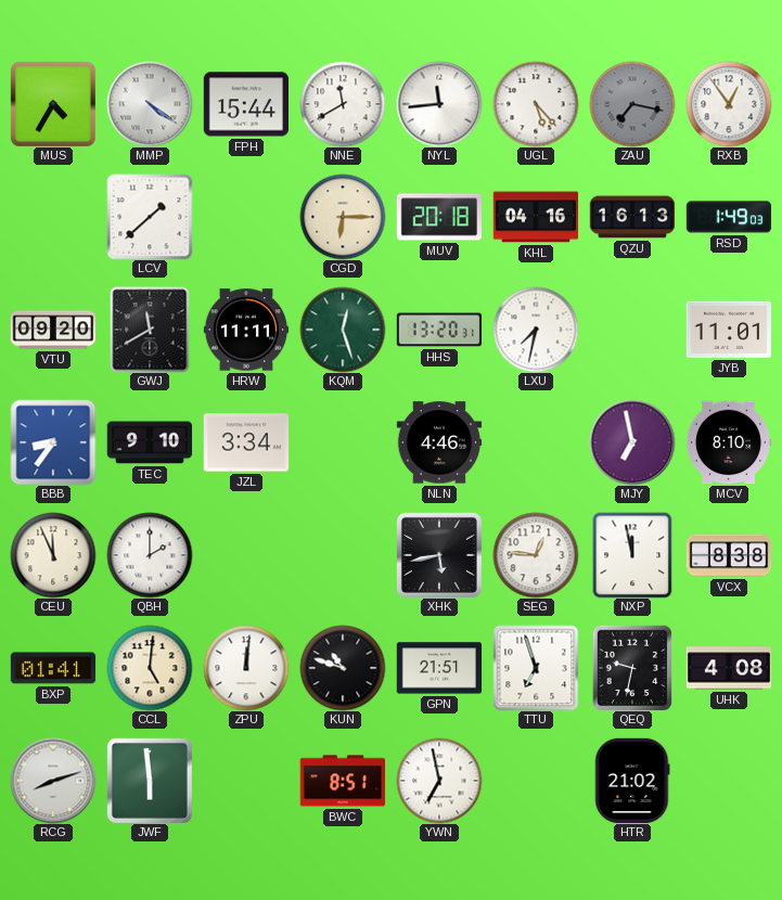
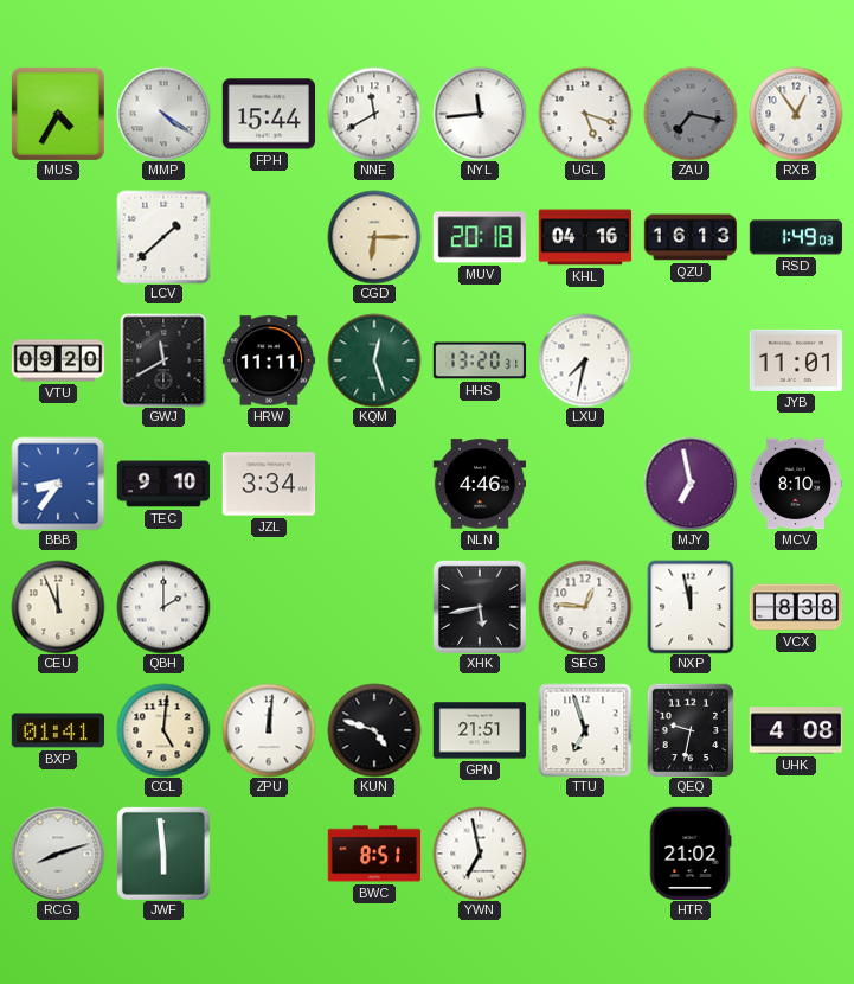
UGL: 5:23 -> 5:18
KUN: 10:48 -> 4:48
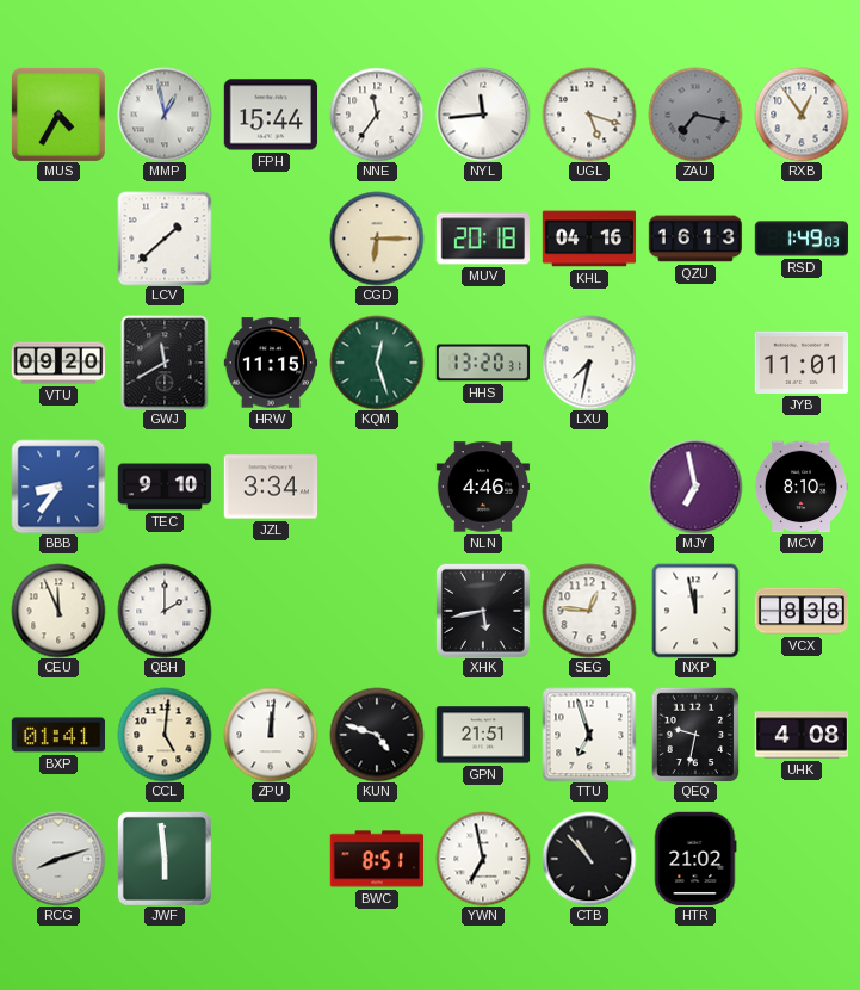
MMP: 4:21 -> 12:58
NNE: 11:40 -> 11:36
HRW: 11:11 -> 11:15
CTB: none -> 10:53
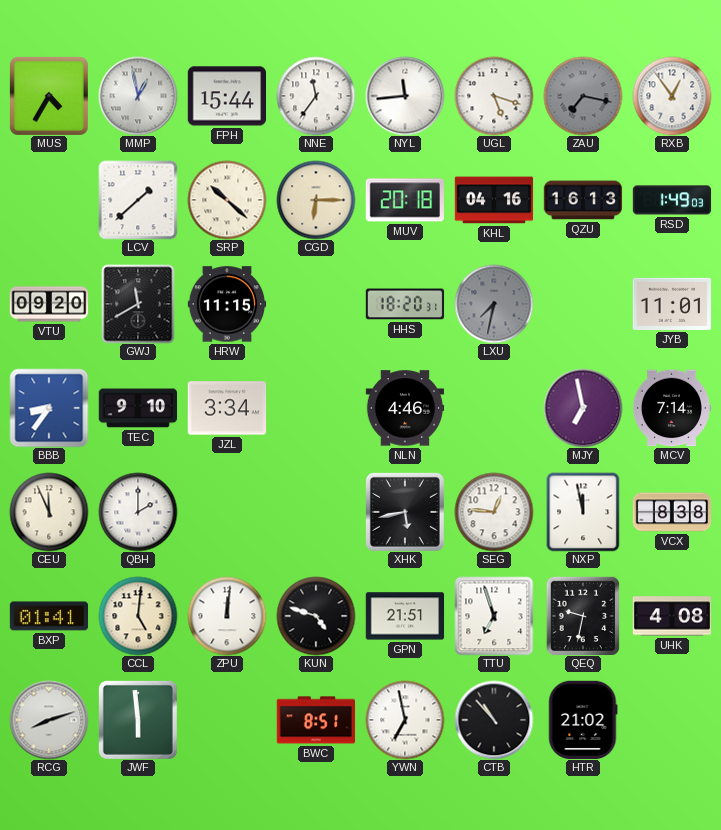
SRP: none -> 10:22
KQM: 12:27 -> none
HHS: 13:20 -> 18:20
LXU dial: white -> grey
MCV: 8:10 -> 7:14
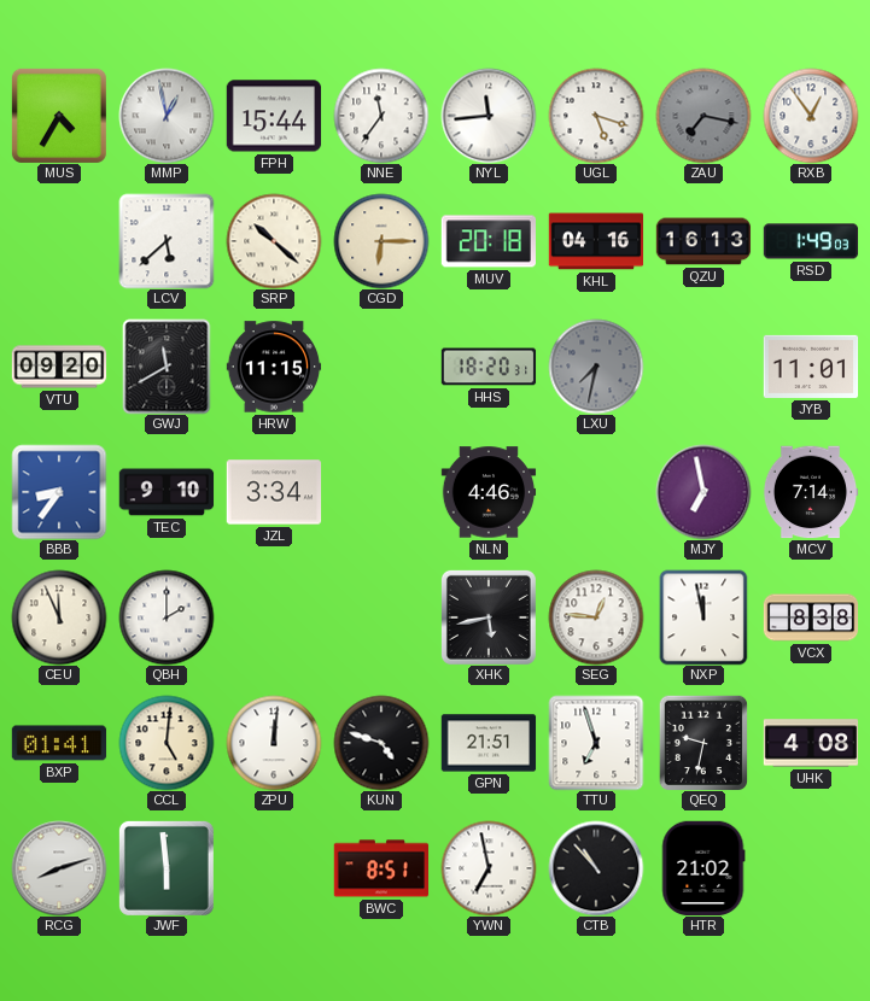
LCV: 1:38 -> 5:38
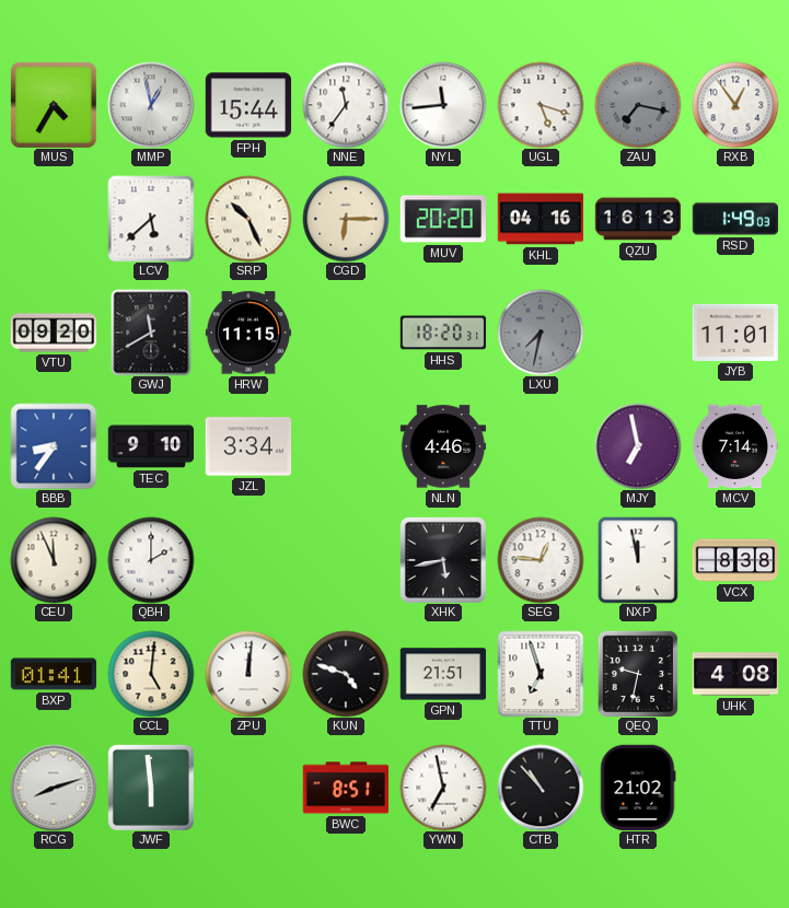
SRP: 10:22 -> 10:26
MUV: 20:18 -> 20:20
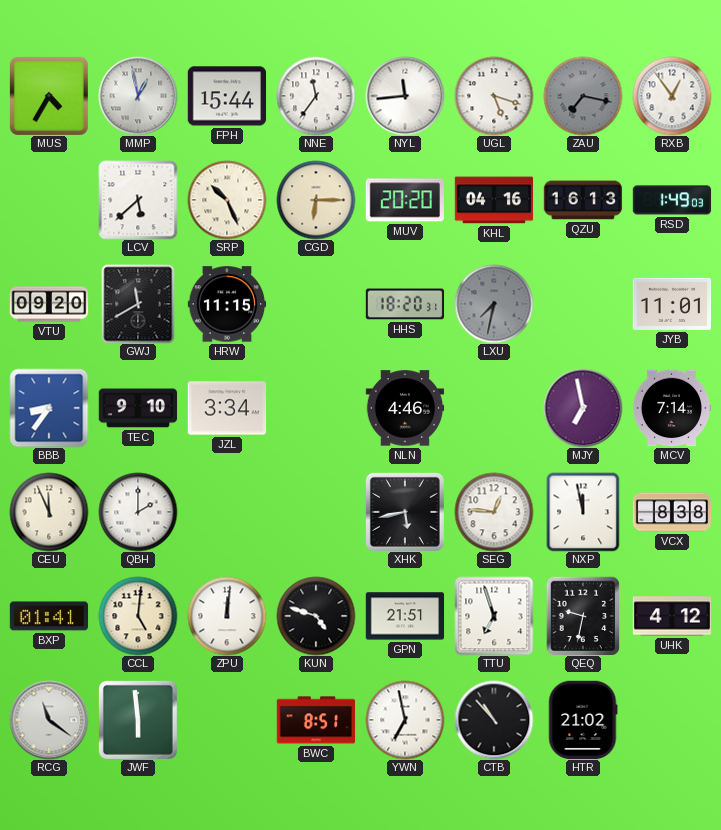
UHK: 4:08 -> 4:12
RCG: 8:12 -> 11:21
